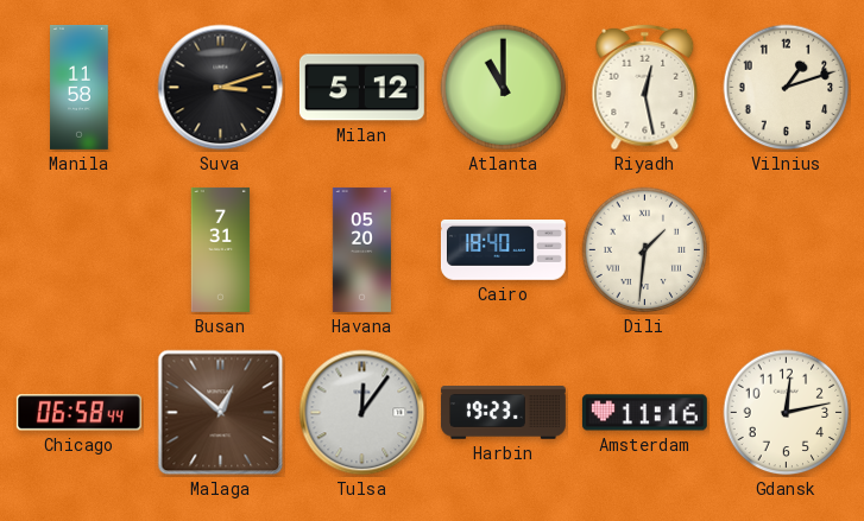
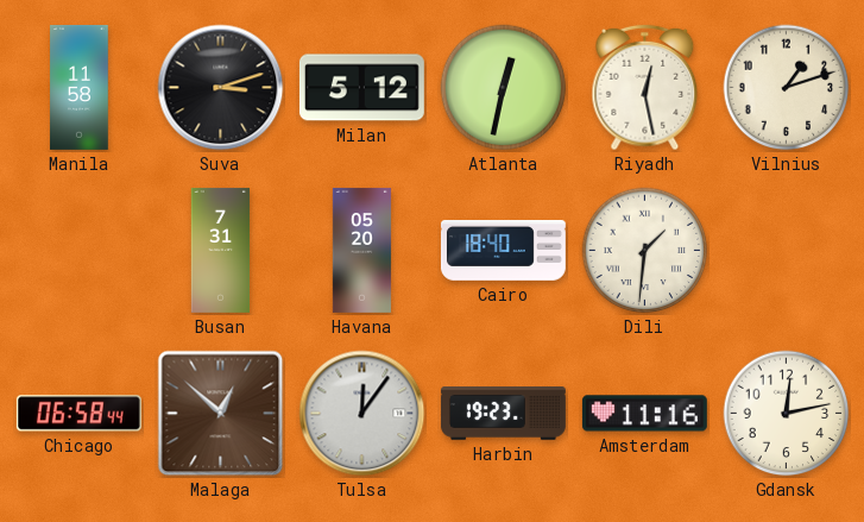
Atlanta: 11:00 -> 12:32
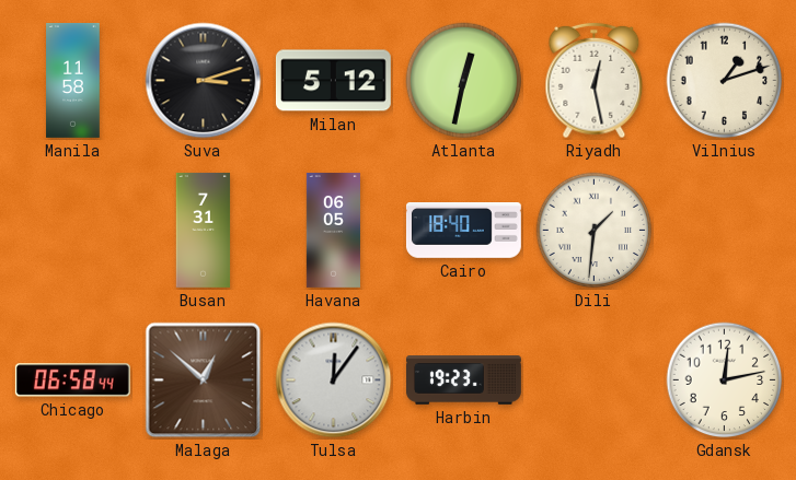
Havana: 05:20 -> 06:05
Amsterdam: 11:16 -> none
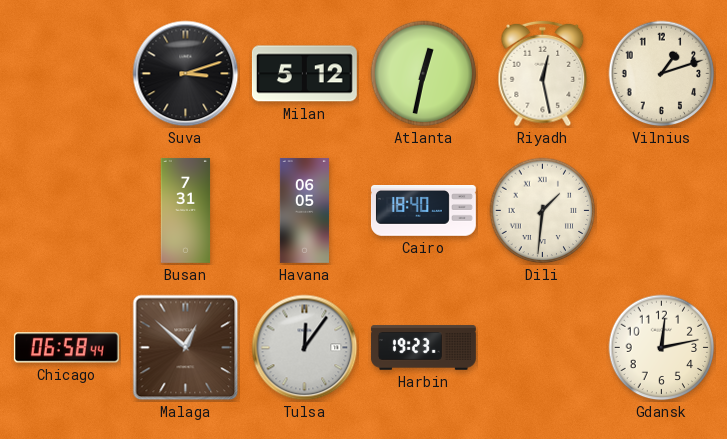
Manila: 11:58 -> none
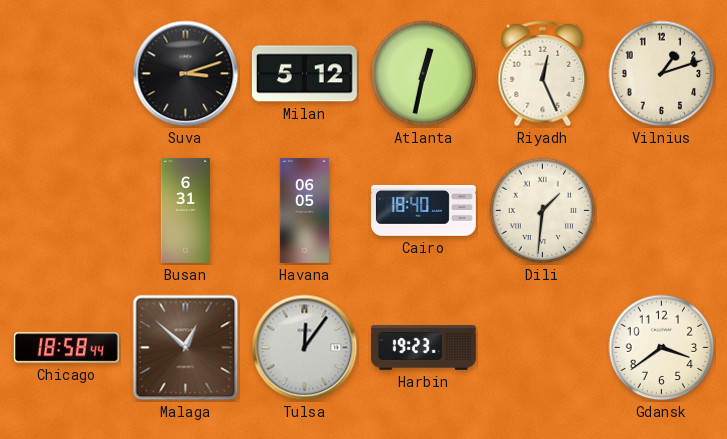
Riyadh: 12:28 -> 12:26
Busan: 7:31 -> 6:31
Chicago: 06:58 -> 18:58
Gdansk: 12:13 -> 3:39
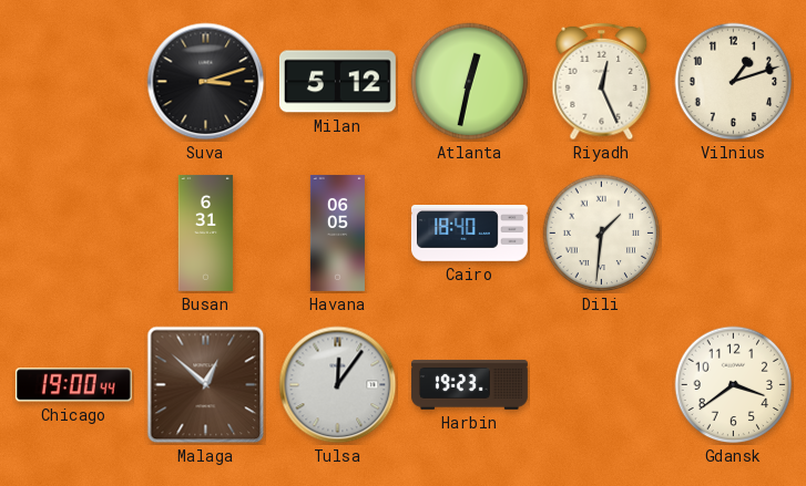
Chicago: 18:58 -> 19:00
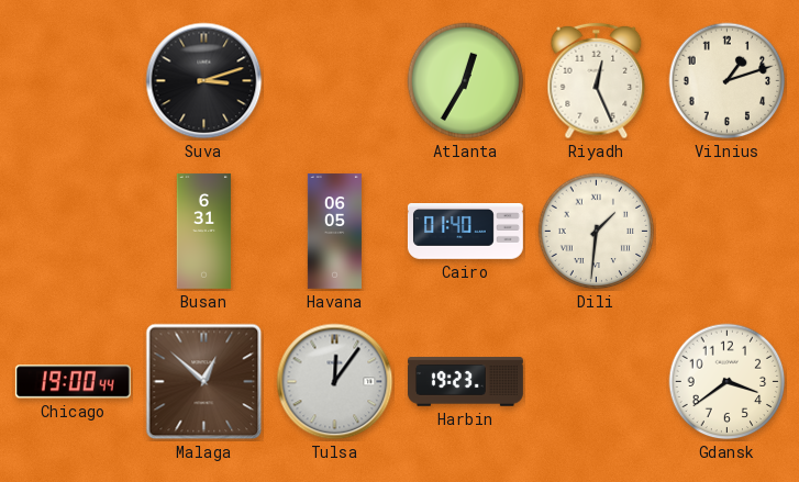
Milan: 5:12 -> none
Atlanta: 12:32 -> 12:35
Cairo: 18:40 -> 01:40
